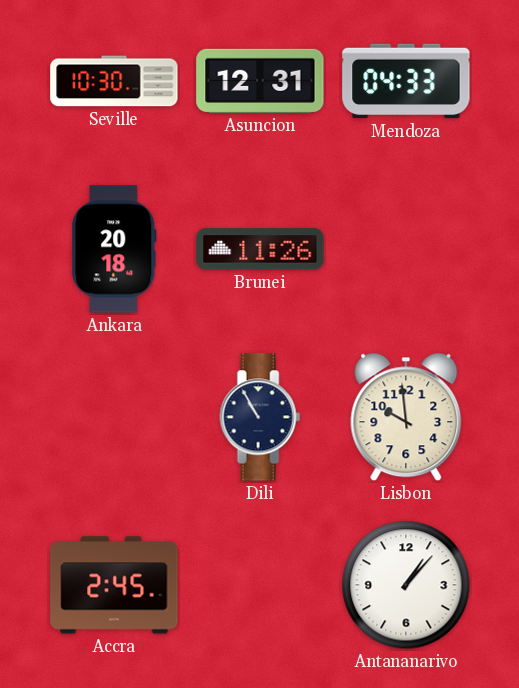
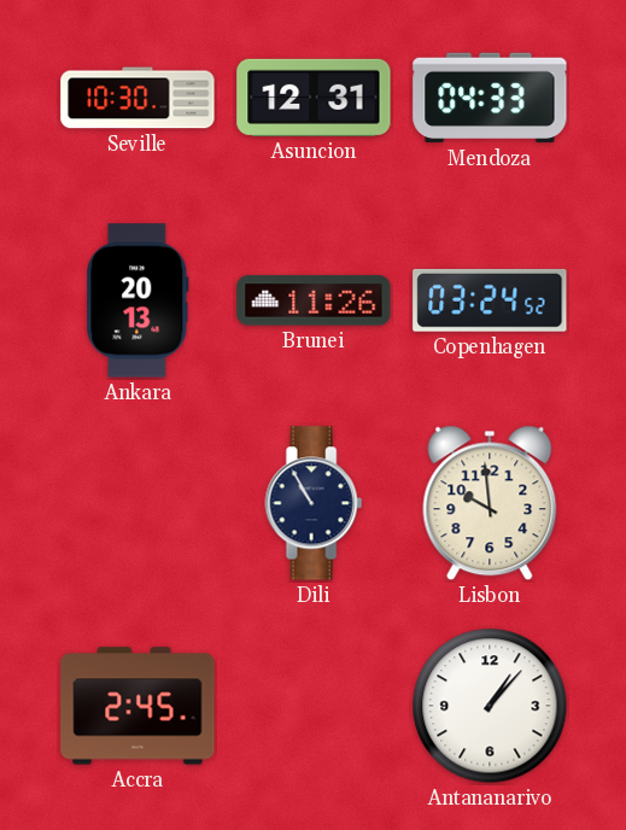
Ankara: 20:18 -> 20:13
Copenhagen: none -> 03:24
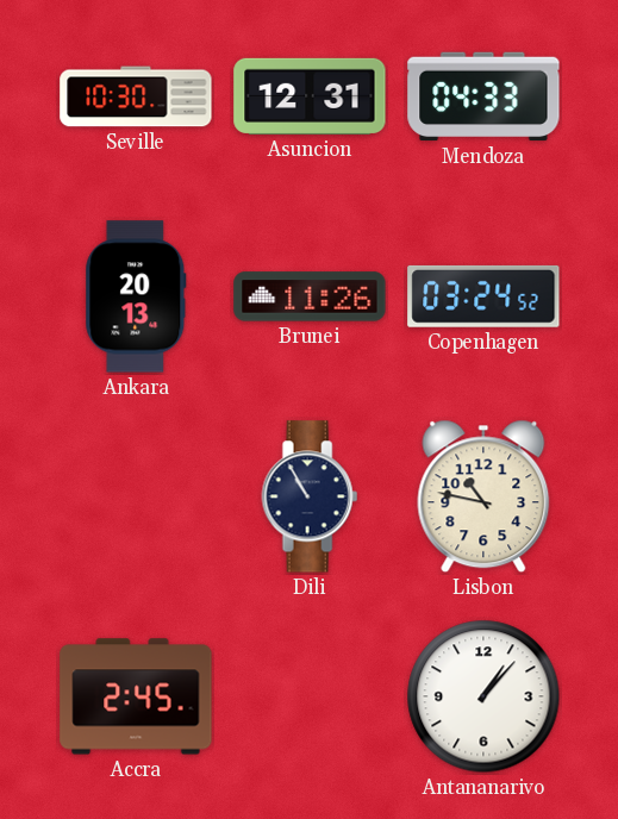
Lisbon: 9:59 -> 10:47
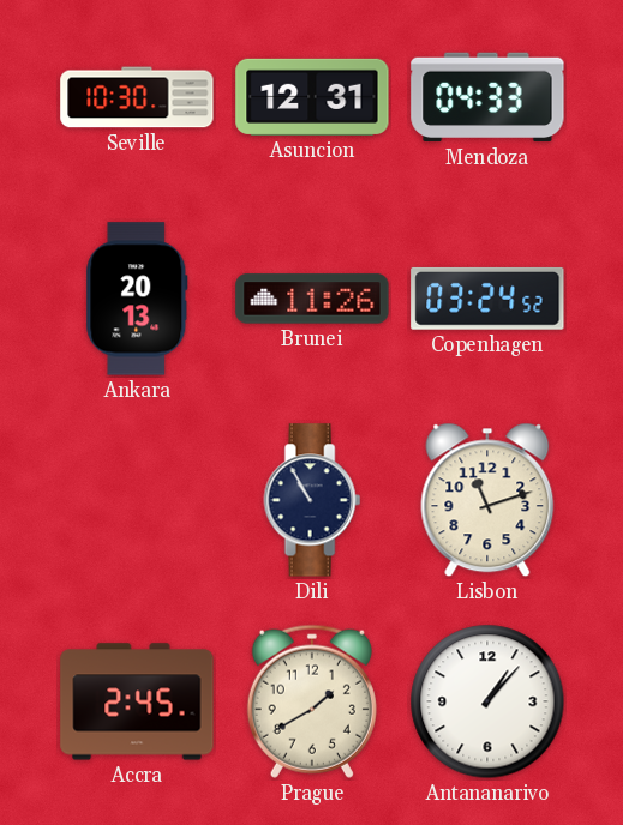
Lisbon: 10:47 -> 11:12
Prague: none -> 1:40
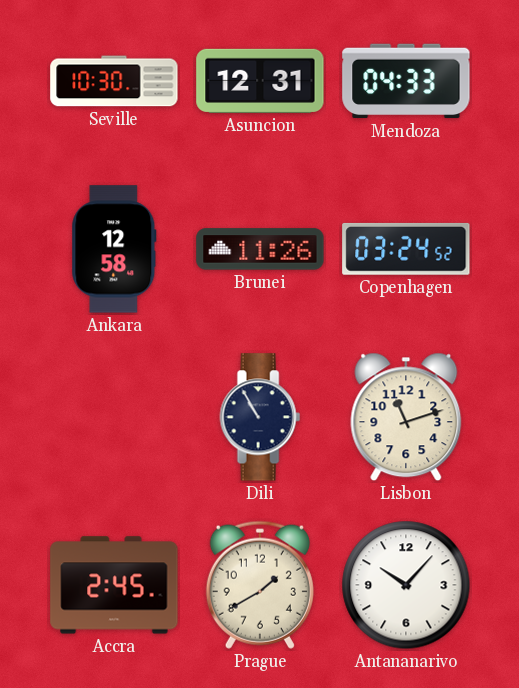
Ankara: 20:13 -> 12:58
Antananarivo: 1:07 -> 10:07
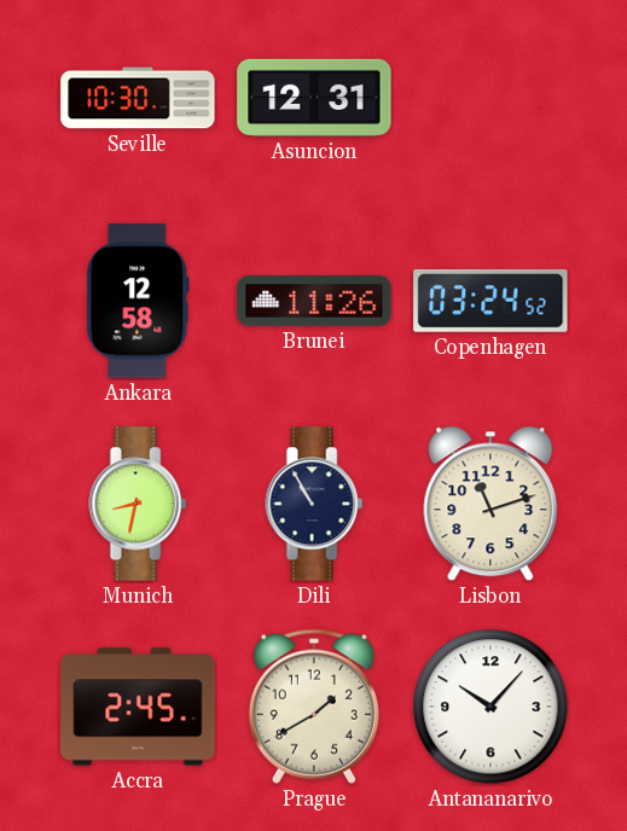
Mendoza: 04:33 -> none
Munich: none -> 8:32
